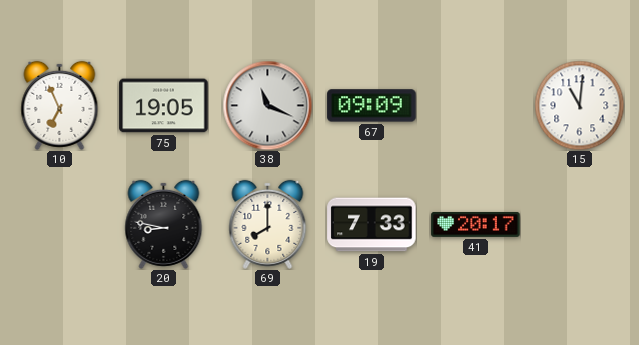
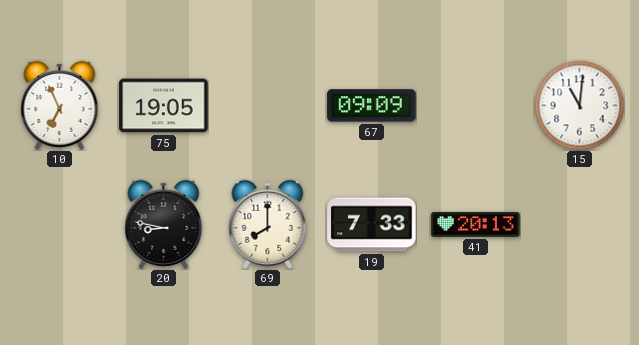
38: 11:19 -> none
41: 20:17 -> 20:13
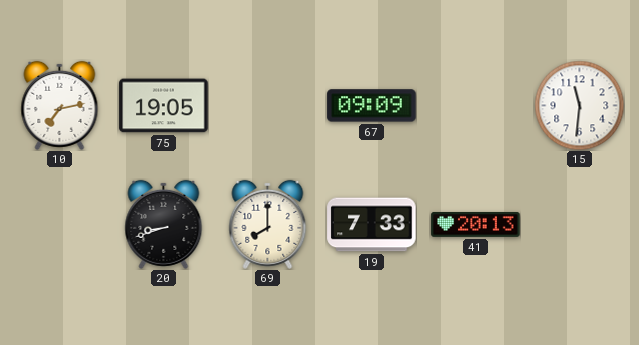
10: 6:56 -> 7:13
15: 11:01 -> 11:31
20: 8:47 -> 8:42
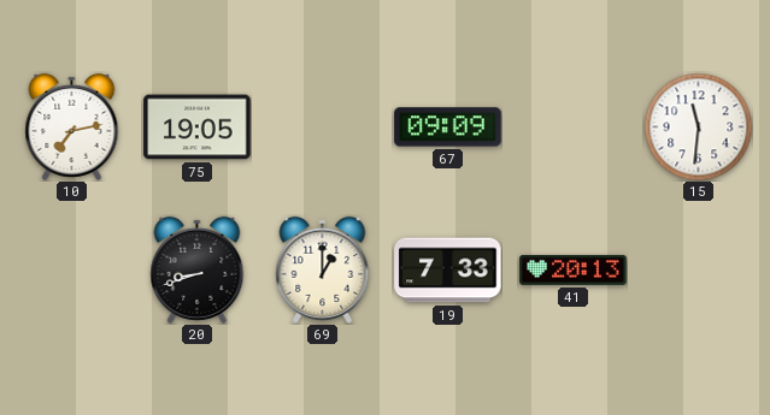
69: 8:00 -> 1:00
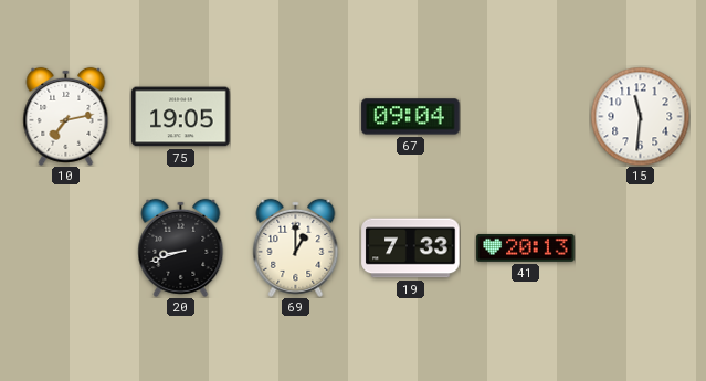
67: 09:09 -> 09:04
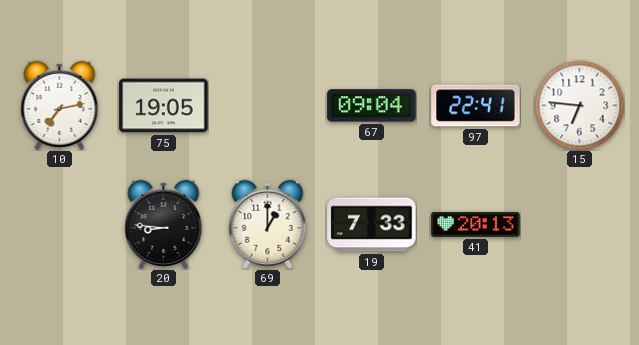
97: none -> 22:41
15: 11:31 -> 6:46
20: 8:42 -> 8:46
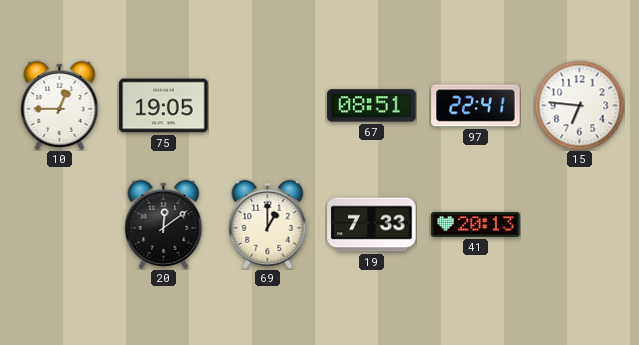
10: 7:13 -> 12:45
67: 09:04 -> 08:51
20: 8:46 -> 12:09
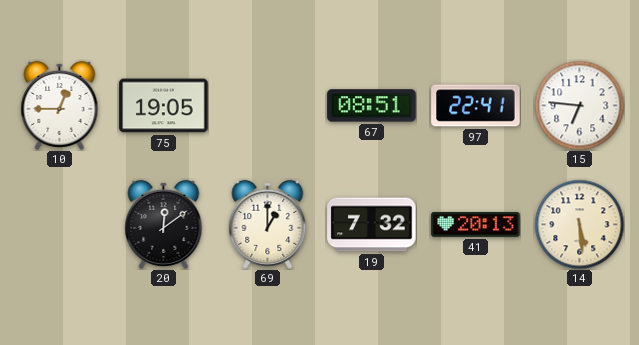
19: 7:33 -> 7:32
14: none -> 5:29
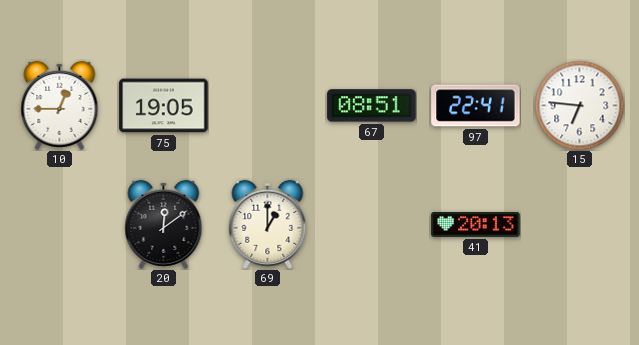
19: 7:32 -> none
14: 5:29 -> none
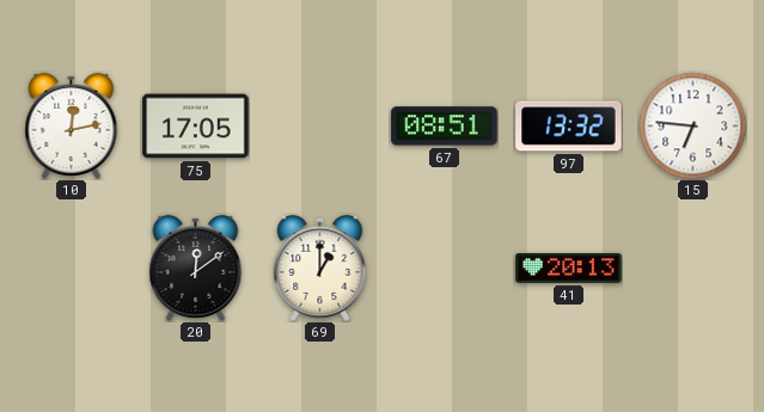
10: 12:45 -> 12:13
75: 19:05 -> 17:05
97: 22:41 -> 13:32
